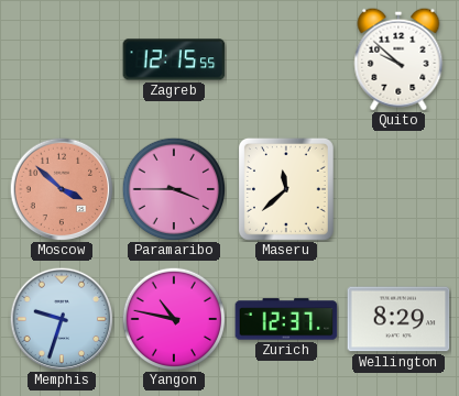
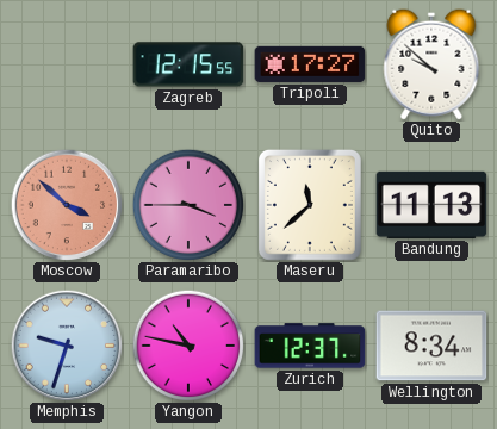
Tripoli: none -> 17:27
Bandung: none -> 11:13
Wellington: 8:29 -> 8:34
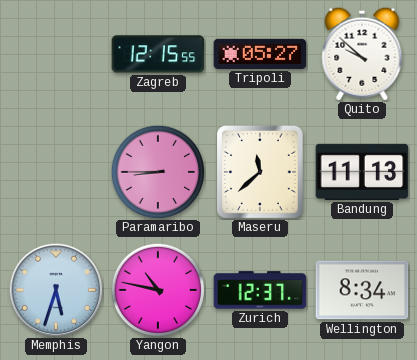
Tripoli: 17:27 -> 05:27
Moscow: 3:52 -> none
Paramaribo: 3:45 -> 8:45
Memphis: 9:33 -> 5:33
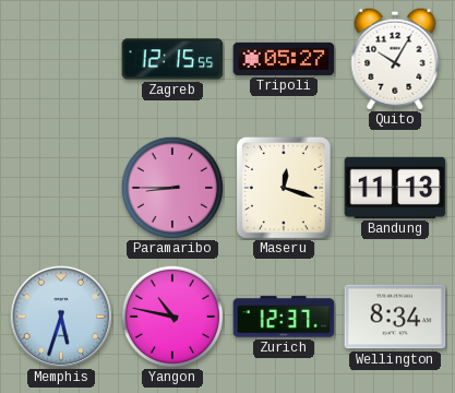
Quito: 9:52 -> 10:05
Maseru: 11:38 -> 12:18
